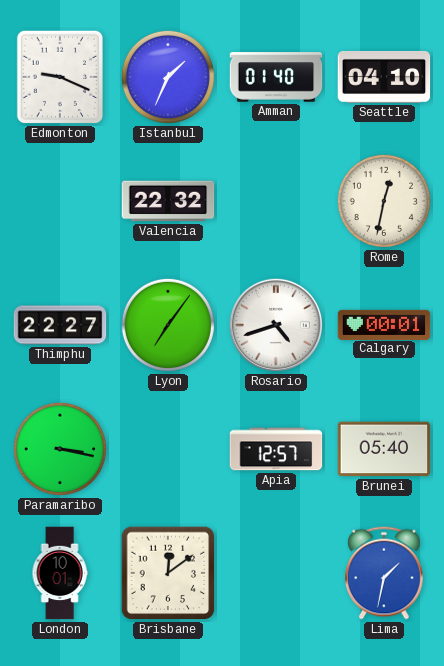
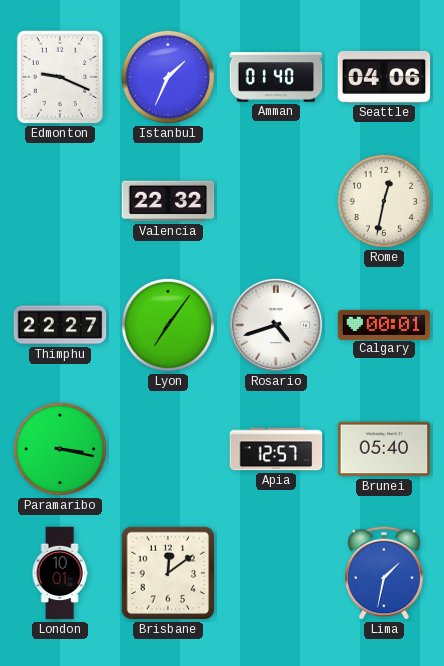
Seattle: 04:10 -> 04:06
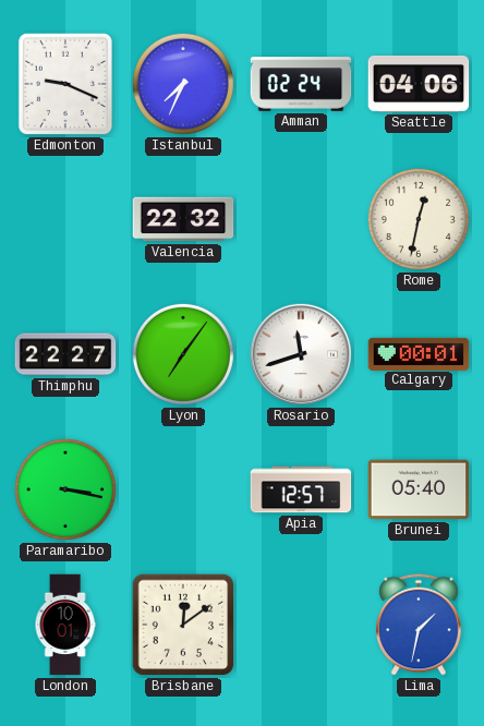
Istanbul: 1:34 -> 7:34
Amman: 01:40 -> 02:24
Rosario: 4:42 -> 11:42
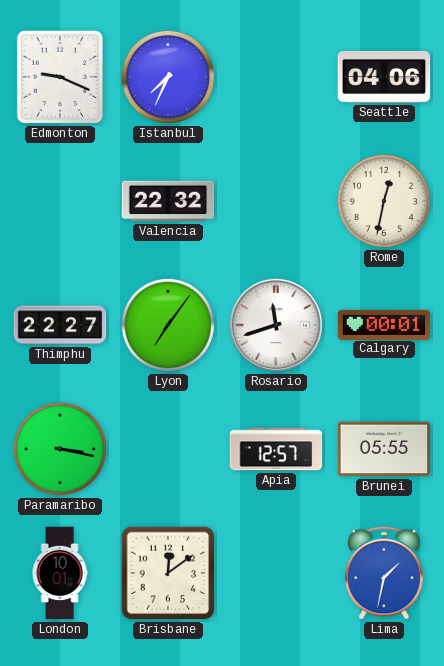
Amman: 02:24 -> none
Brunei: 05:40 -> 05:55
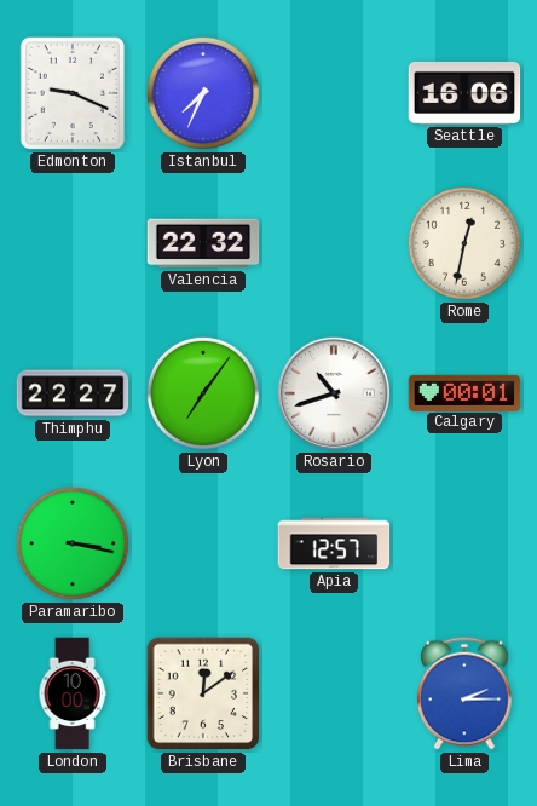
Seattle: 04:06 -> 16:06
Rosario: 11:42 -> 10:42
Brunei: 05:55 -> none
London: 10:01 -> 10:00
Lima: 1:32 -> 2:15
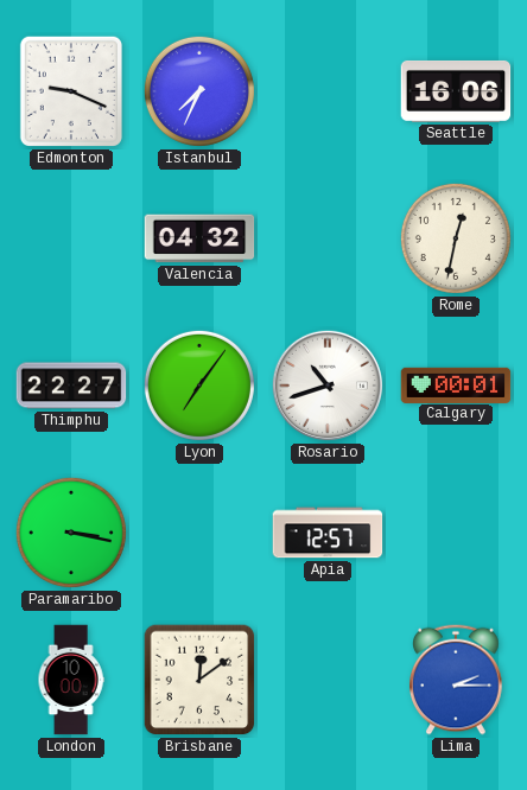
Valencia: 22:32 -> 04:32
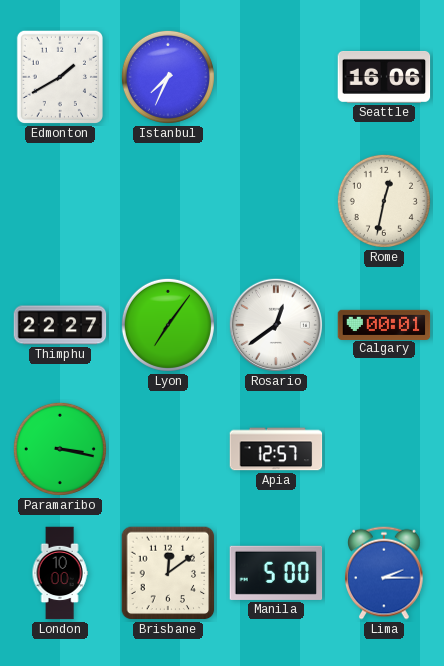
Edmonton: 9:19 -> 1:40
Valencia: 04:32 -> none
Rosario: 10:42 -> 12:39
Manila: none -> 5:00
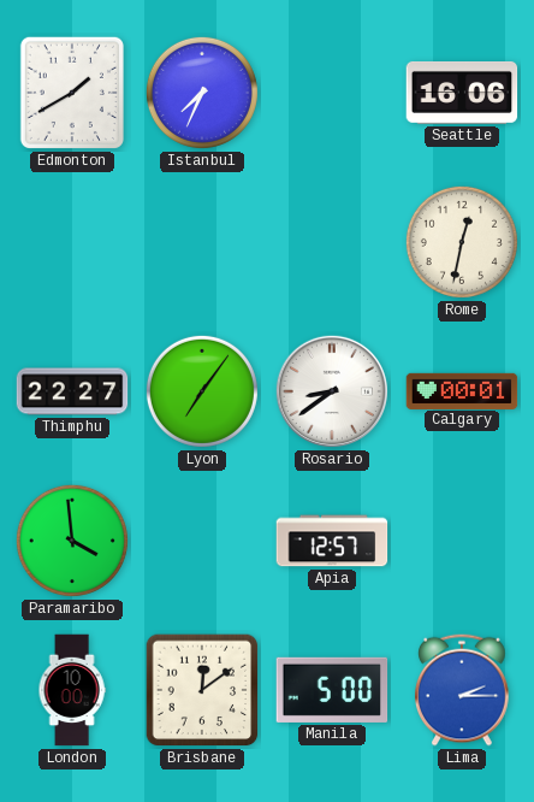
Rosario: 12:39 -> 8:39
Paramaribo: 3:17 -> 3:59
